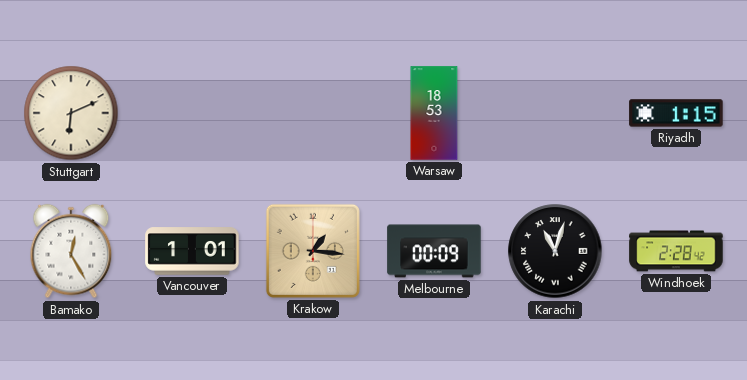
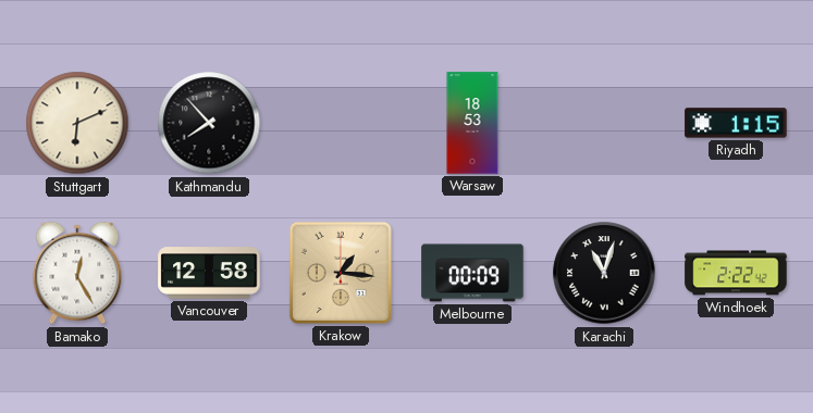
Kathmandu: none -> 7:53
Vancouver: 1:01 -> 12:58
Windhoek: 2:28 -> 2:22
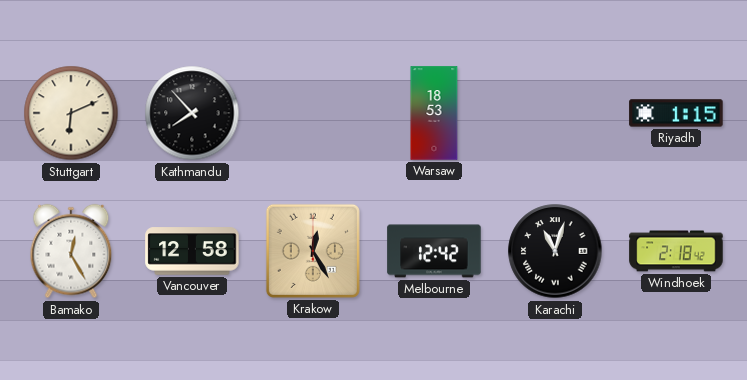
Krakow: 1:16 -> 12:25
Melbourne: 00:09 -> 12:42
Windhoek: 2:22 -> 2:18
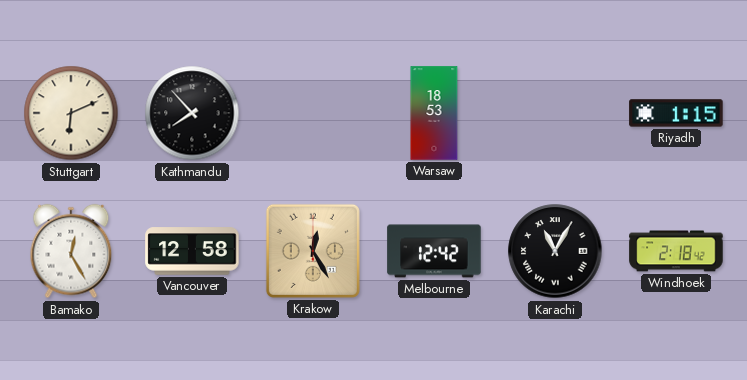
Karachi: 11:03 -> 11:05
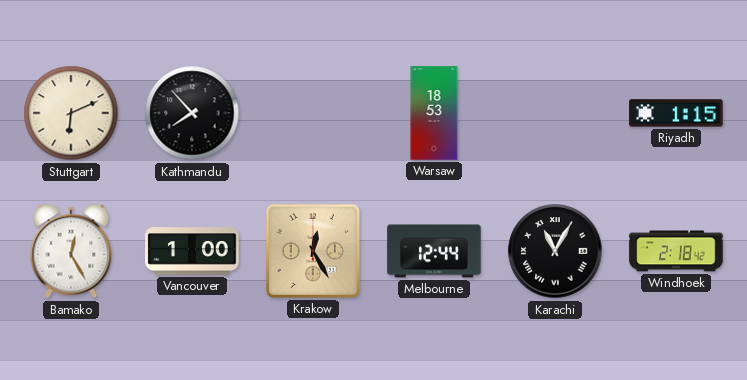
Vancouver: 12:58 -> 1:00
Melbourne: 12:42 -> 12:44
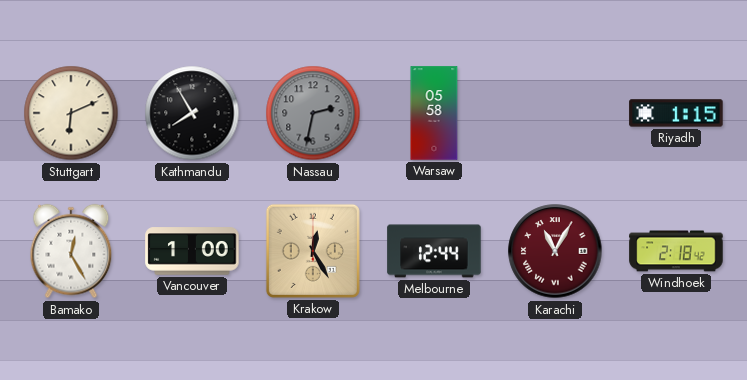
Kathmandu: 7:53 -> 7:55
Nassau: none -> 2:32
Warsaw: 18:53 -> 05:58
Karachi dial: black -> burgundy
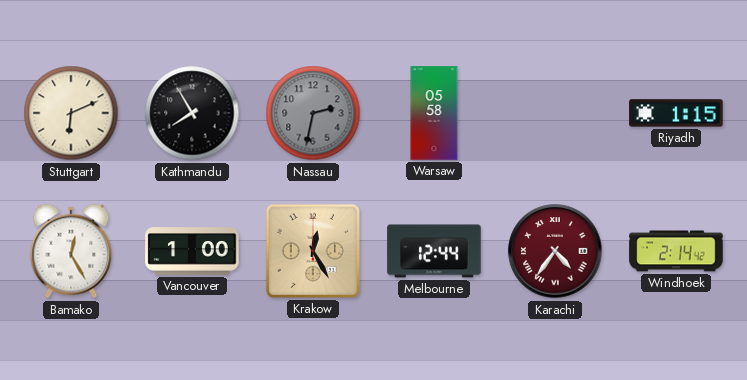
Karachi: 11:05 -> 4:36
Windhoek: 2:18 -> 2:14
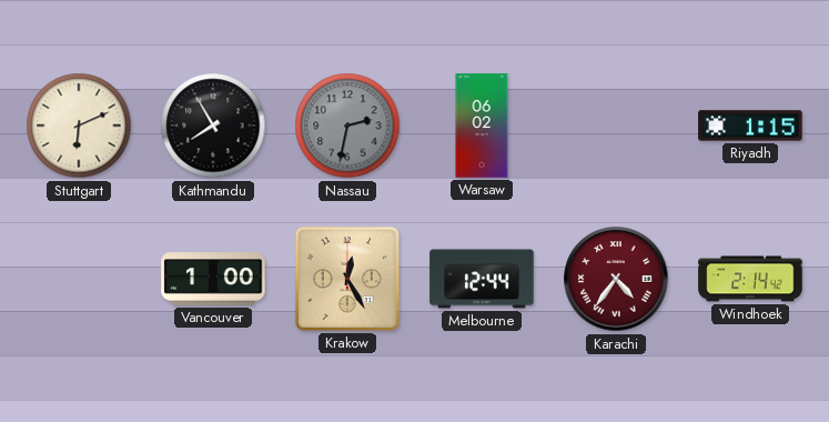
Warsaw: 05:58 -> 06:02
Bamako: 12:25 -> none
